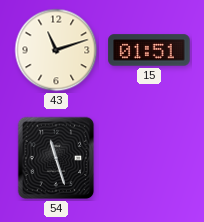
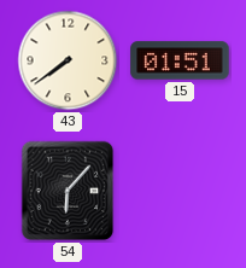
43: 11:12 -> 7:39
54: 11:27 -> 6:07
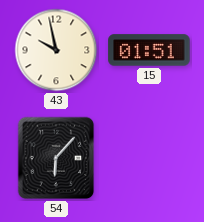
43: 7:39 -> 9:58
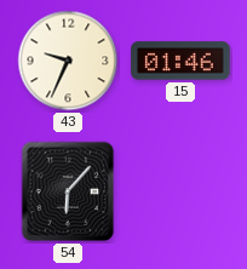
43: 9:58 -> 9:34
15: 01:51 -> 01:46
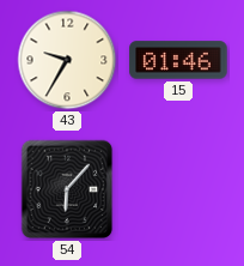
43: 9:34 -> 9:35
